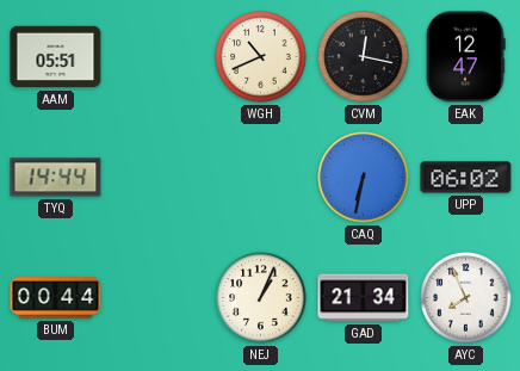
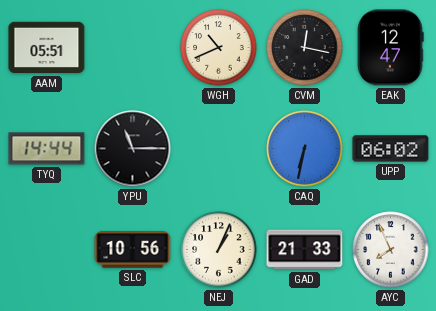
YPU: none -> 11:15
BUM: 00:44 -> none
SLC: none -> 10:56
GAD: 21:34 -> 21:33
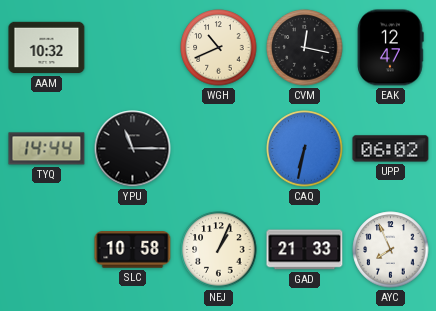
AAM: 05:51 -> 10:32
SLC: 10:56 -> 10:58
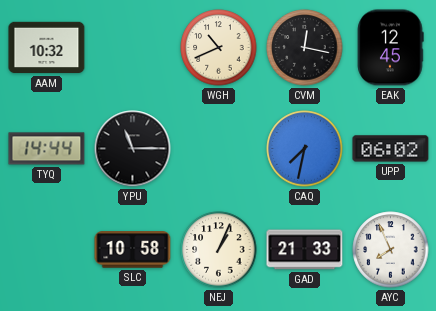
EAK: 12:47 -> 12:45
CAQ: 6:32 -> 7:32
